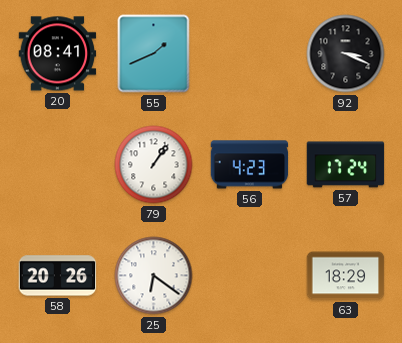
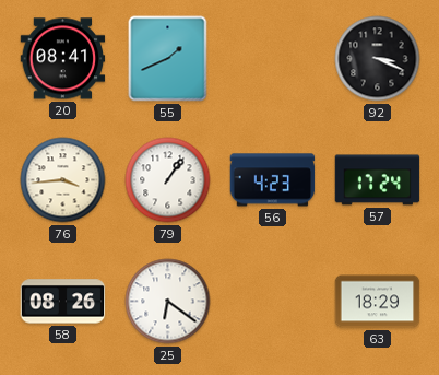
76: none -> 3:44
58: 20:26 -> 08:26
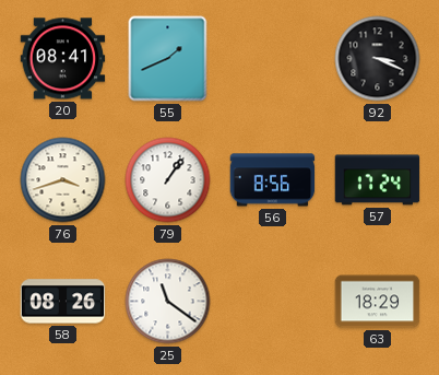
76: 3:44 -> 3:42
56: 4:23 -> 8:56
25: 6:21 -> 11:21
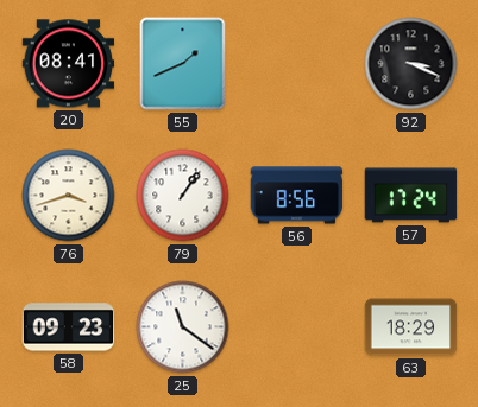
58: 08:26 -> 09:23
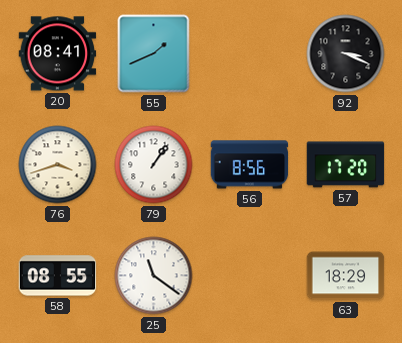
57: 17:24 -> 17:20
58: 09:23 -> 08:55
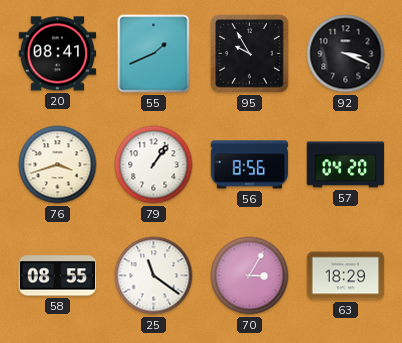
95: none -> 9:55
57: 17:20 -> 04:20
70: none -> 3:05
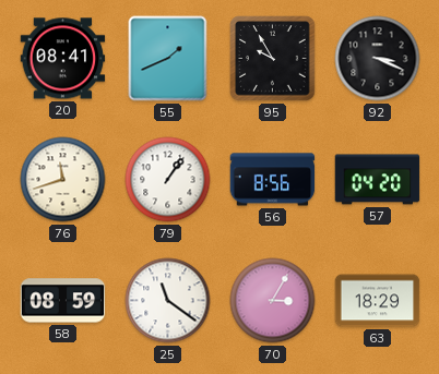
76: 3:42 -> 11:42
58: 08:55 -> 08:59
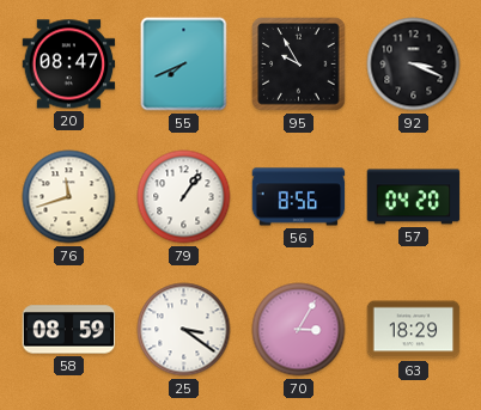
20: 08:41 -> 08:47
55: 1:41 -> 7:41
25: 11:21 -> 3:21
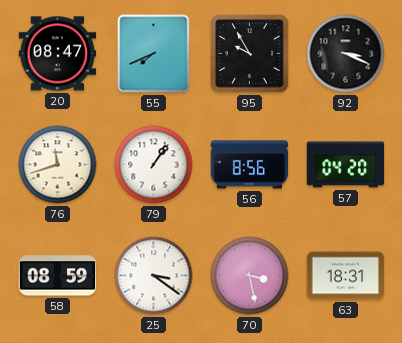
70: 3:05 -> 3:28
63: 18:29 -> 18:31
